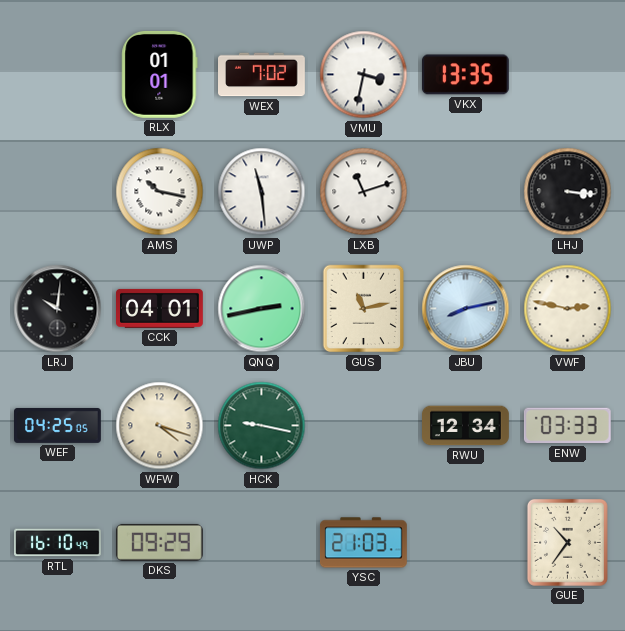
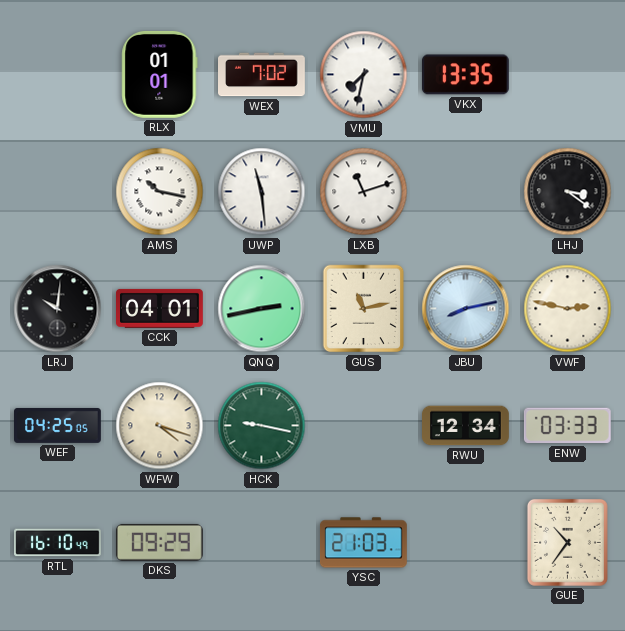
VMU: 3:32 -> 7:32
LHJ: 3:16 -> 3:21
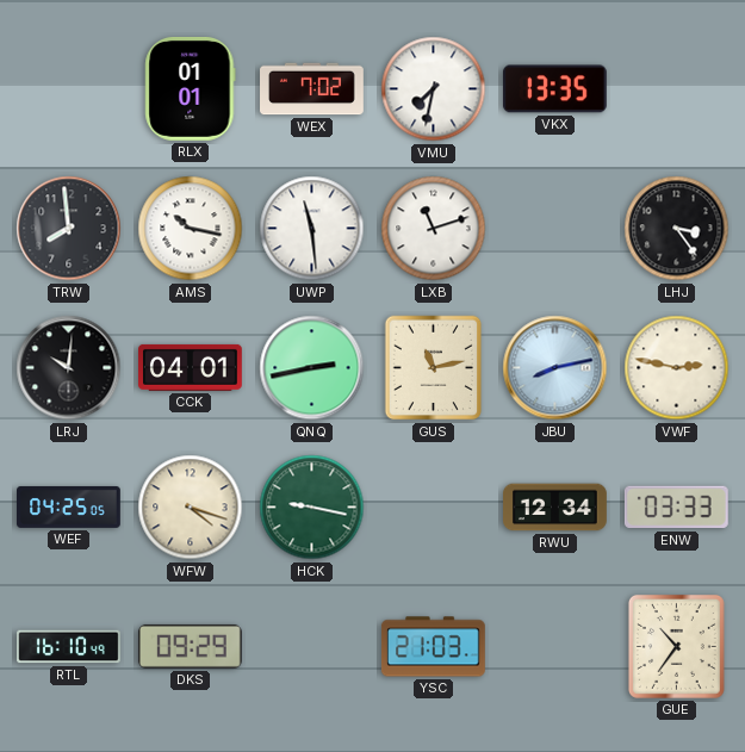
TRW: none -> 7:59
LHJ: 3:21 -> 3:24
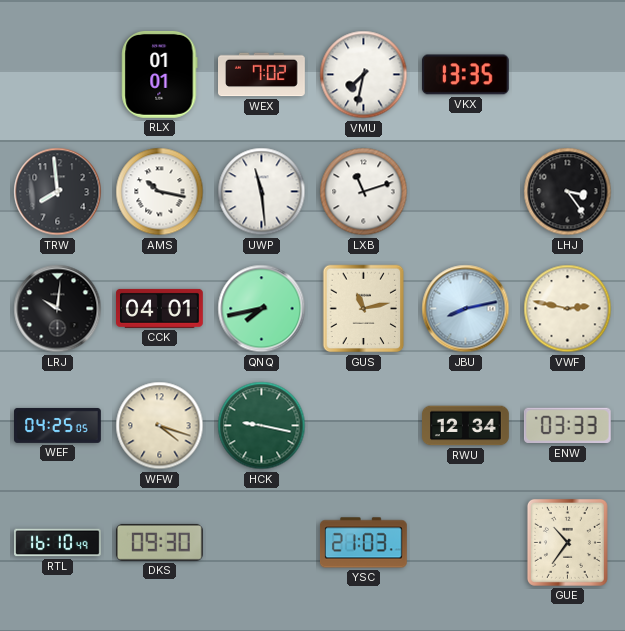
QNQ: 2:43 -> 7:43
DKS: 09:29 -> 09:30
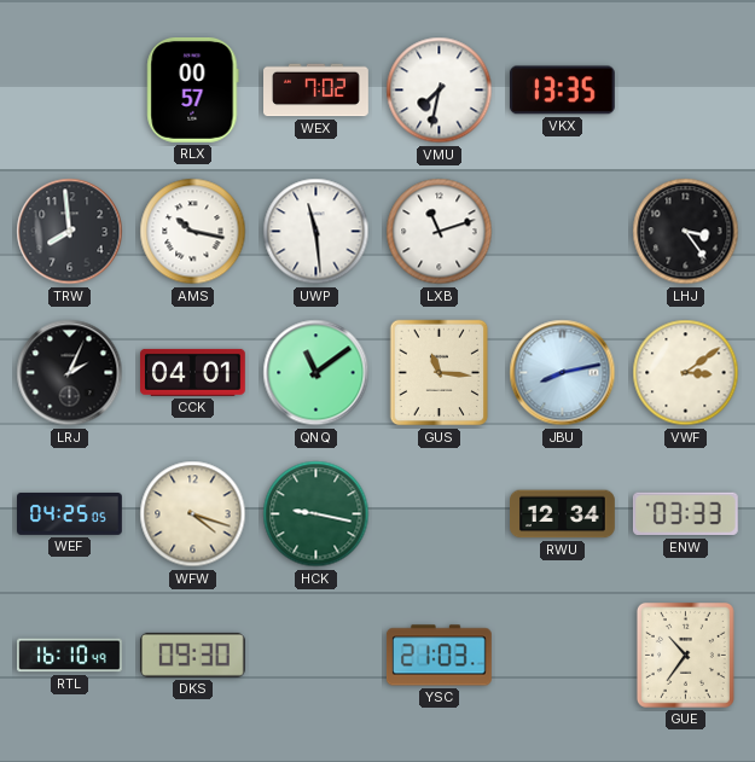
RLX: 01:01 -> 00:57
LRJ: 10:01 -> 2:04
QNQ: 7:43 -> 11:09
GUS: 11:13 -> 11:16
VWF: 2:47 -> 3:09
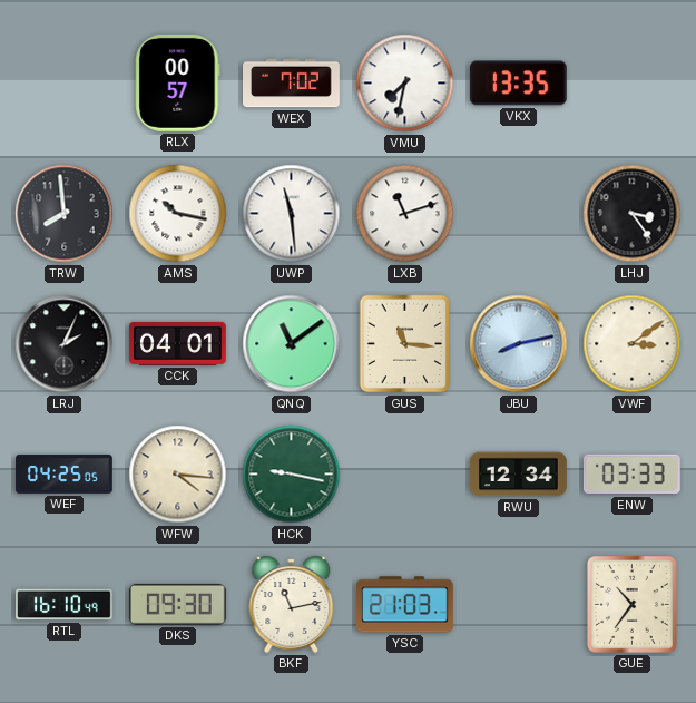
WFW: 4:18 -> 4:16
BKF: none -> 11:13
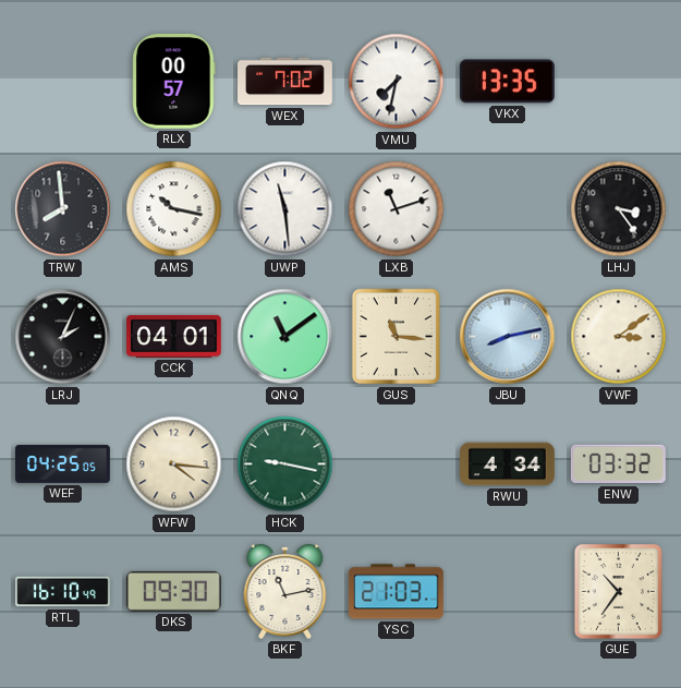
RWU: 12:34 -> 4:34
ENW: 03:33 -> 03:32
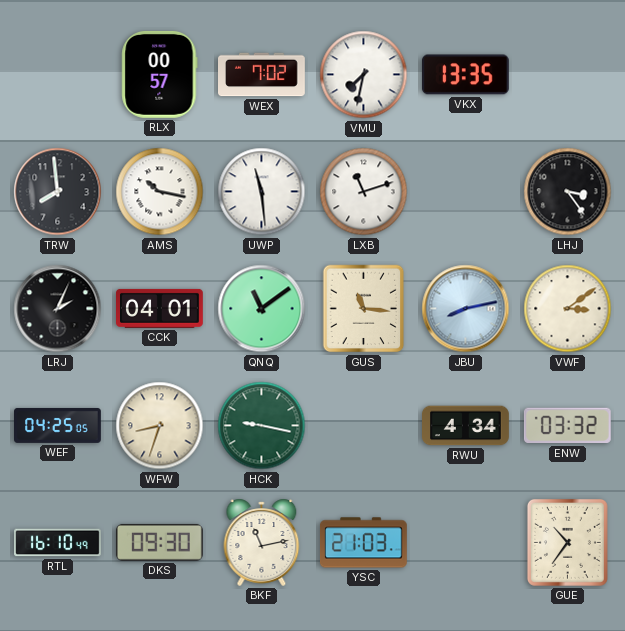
WFW: 4:16 -> 8:33
